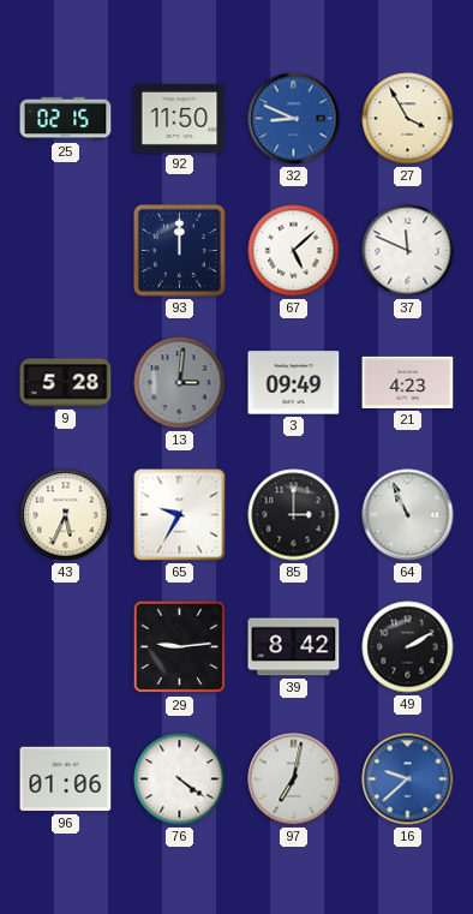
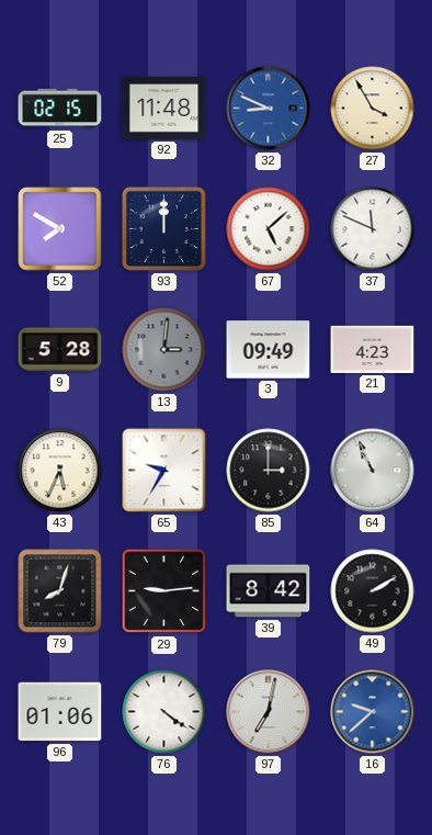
92: 11:50 -> 11:48
52: none -> 7:50
79: none -> 8:03
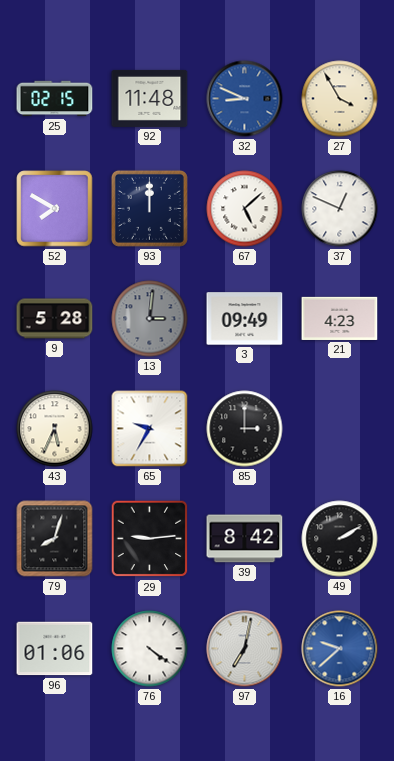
37: 11:49 -> 12:49
64: 10:56 -> none
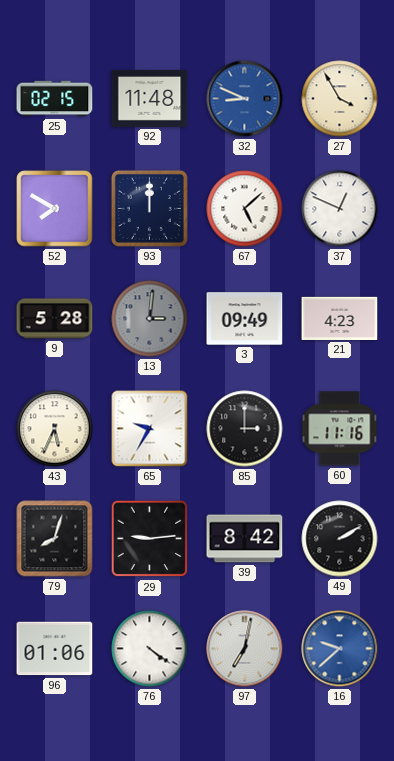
60: none -> 11:16
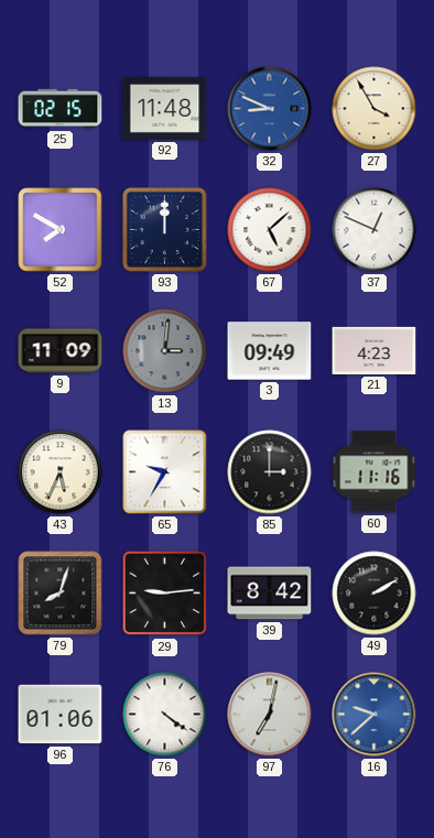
9: 5:28 -> 11:09
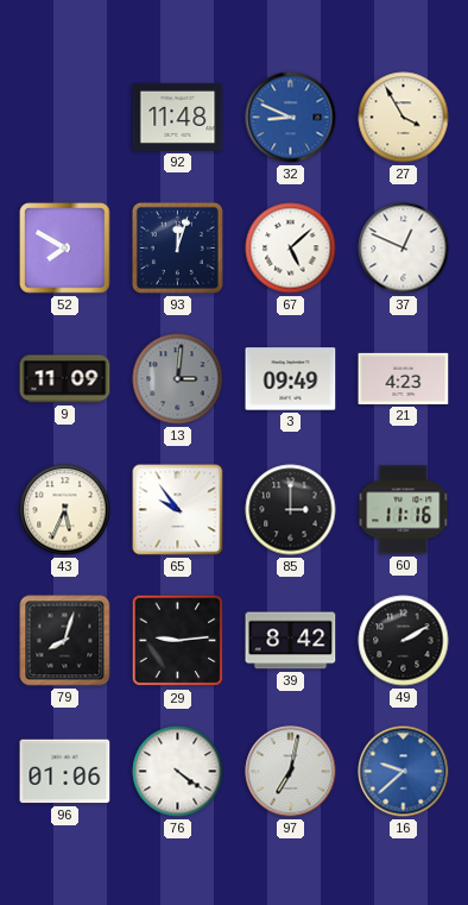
25: 02:15 -> none
93: 12:00 -> 12:03
65: 9:35 -> 9:54
